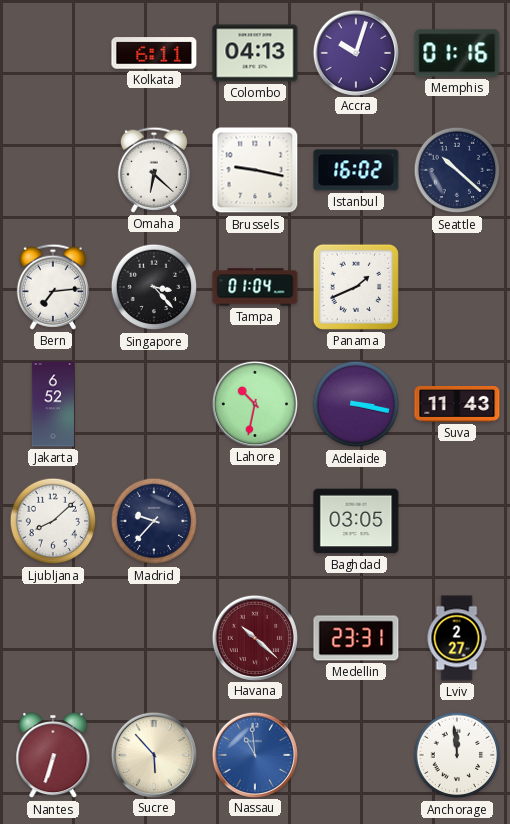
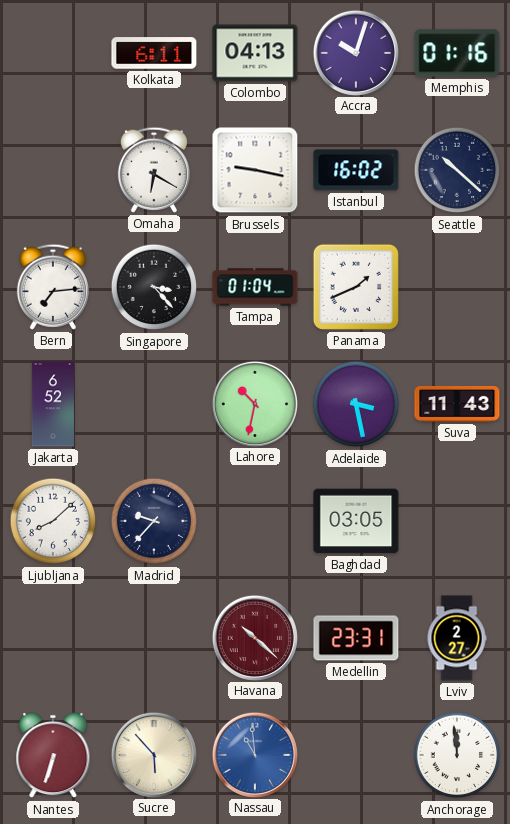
Omaha: 6:22 -> 6:20
Adelaide: 3:17 -> 3:28
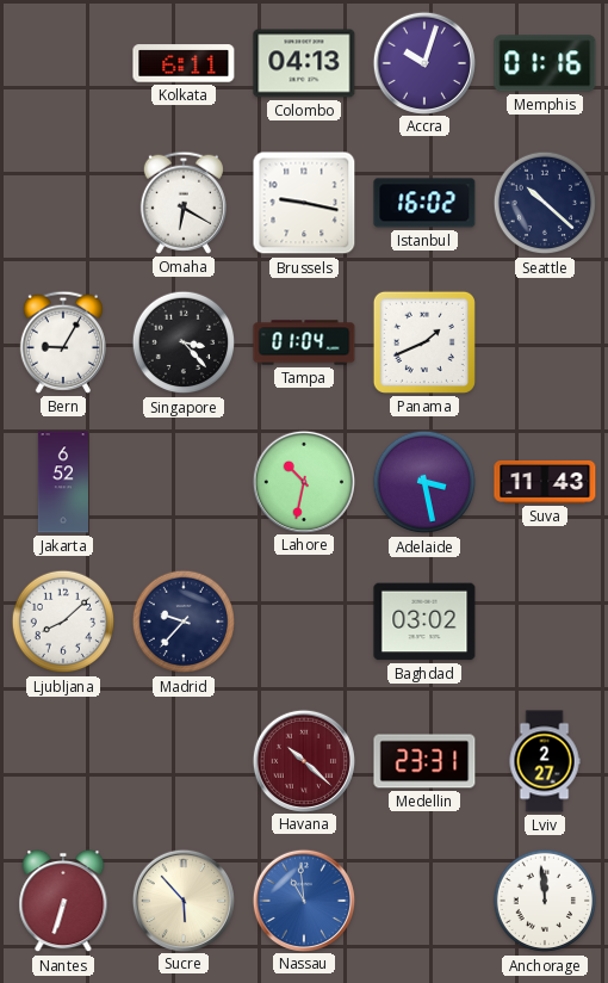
Bern: 7:14 -> 9:05
Baghdad: 03:05 -> 03:02
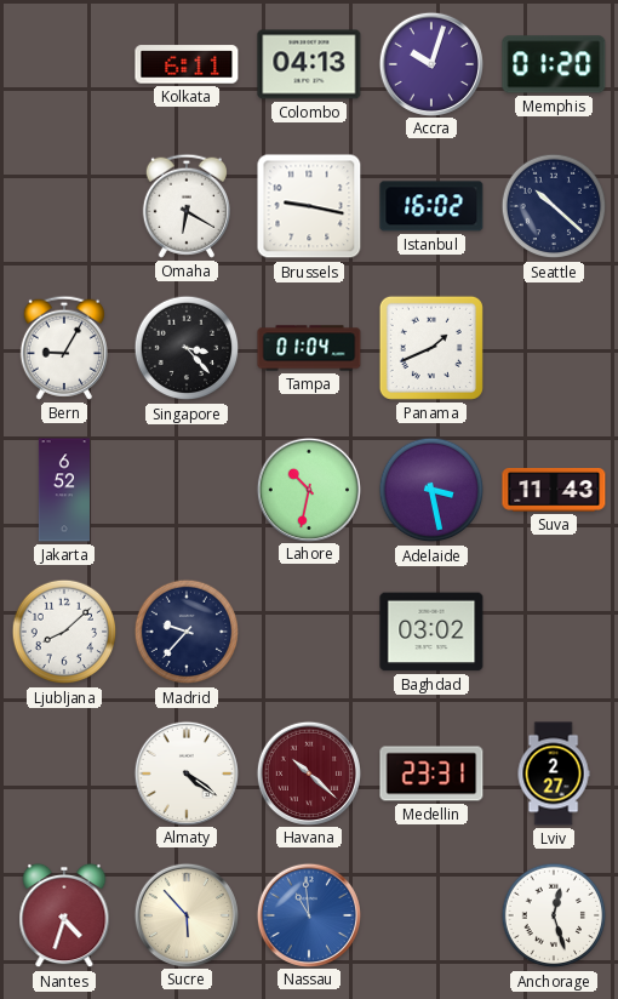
Memphis: 01:16 -> 01:20
Almaty: none -> 4:21
Nantes: 6:33 -> 4:33
Anchorage: 11:59 -> 12:27
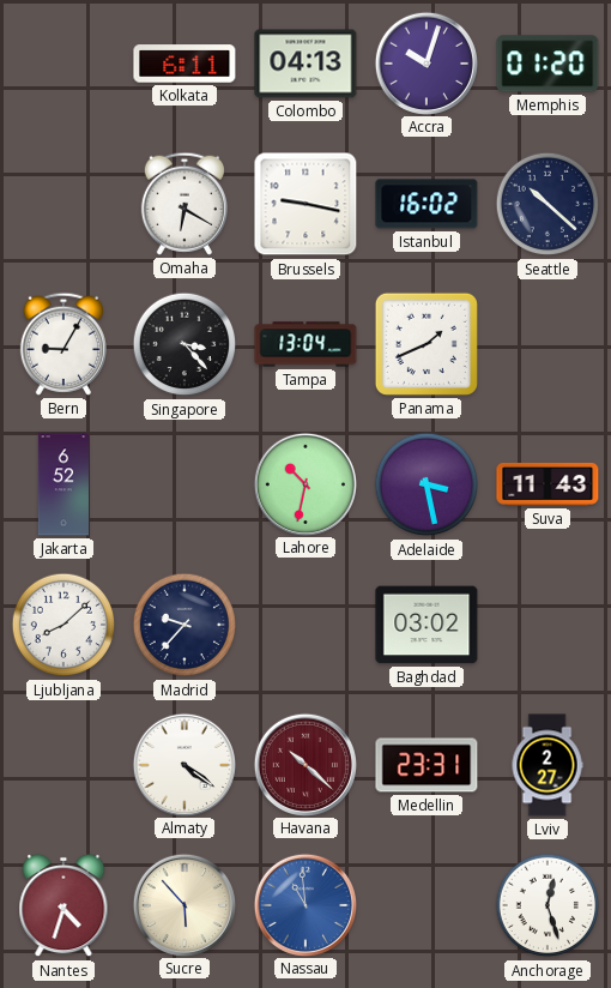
Tampa: 01:04 -> 13:04
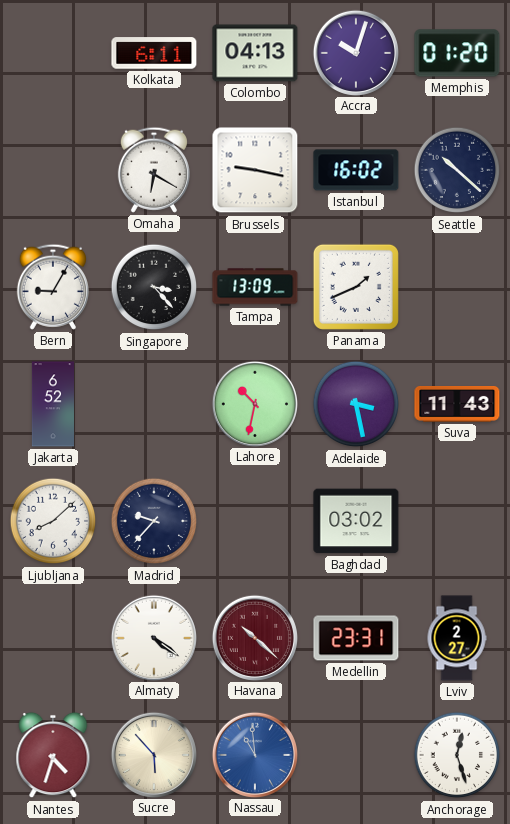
Tampa: 13:04 -> 13:09
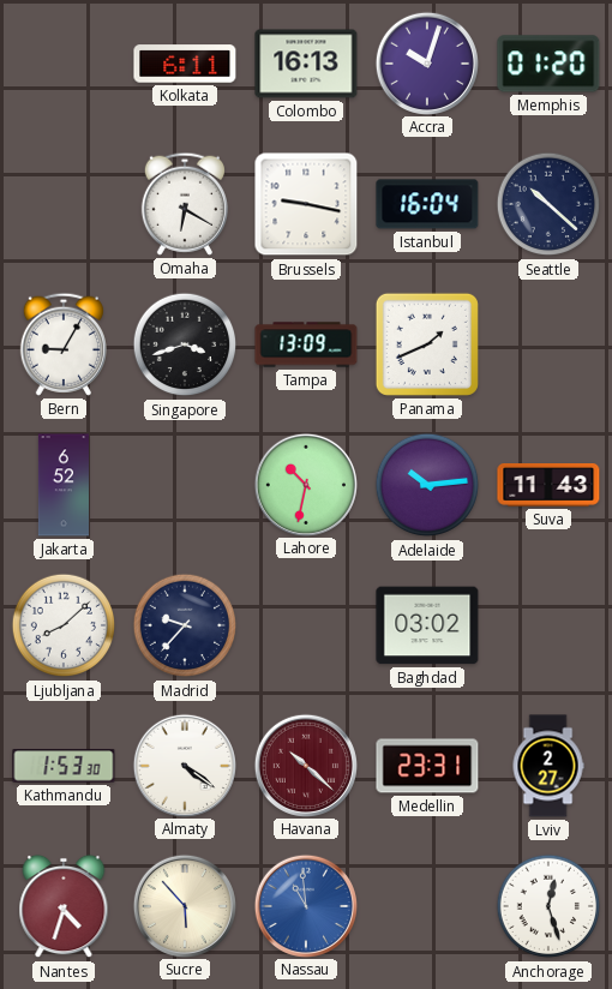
Colombo: 04:13 -> 16:13
Istanbul: 16:02 -> 16:04
Singapore: 3:23 -> 3:42
Adelaide: 3:28 -> 10:14
Kathmandu: none -> 1:53
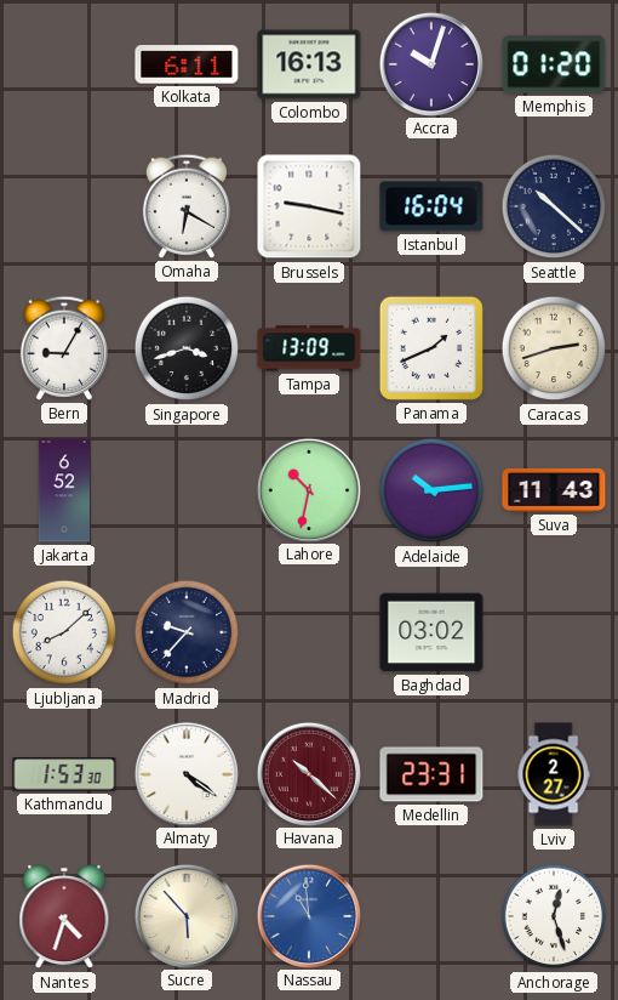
Caracas: none -> 2:42
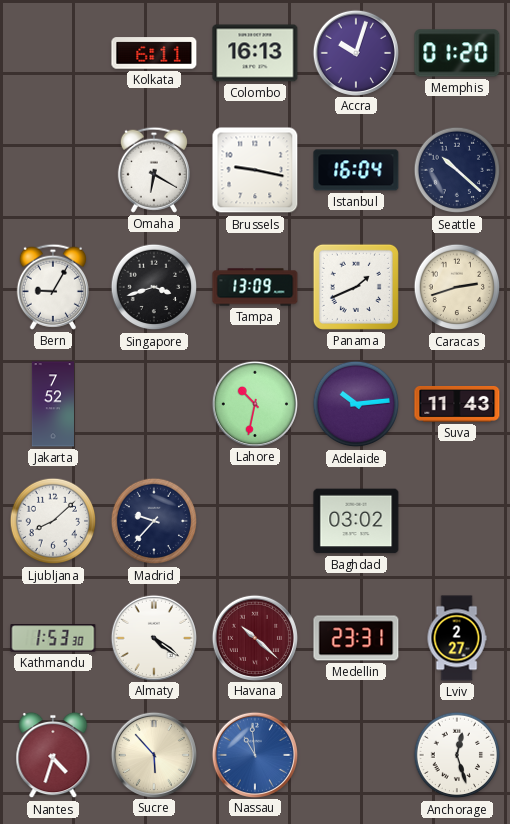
Jakarta: 6:52 -> 7:52
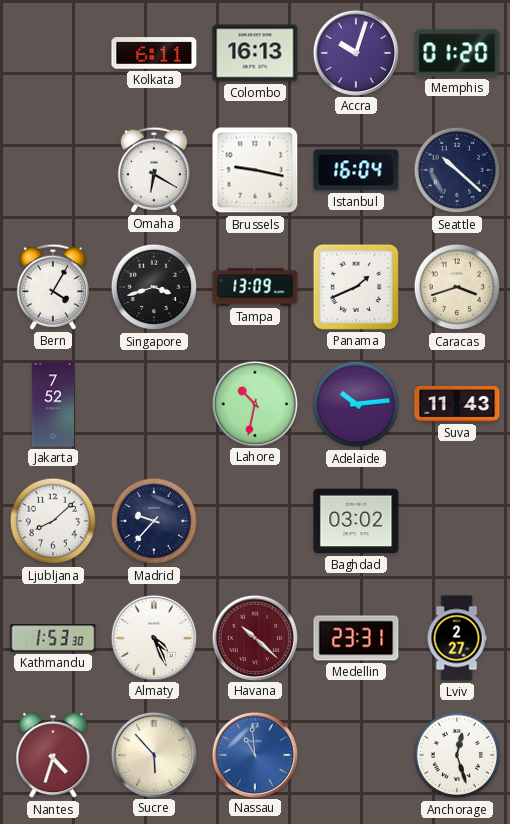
Bern: 9:05 -> 4:05
Caracas: 2:42 -> 3:42
Almaty: 4:21 -> 4:26
